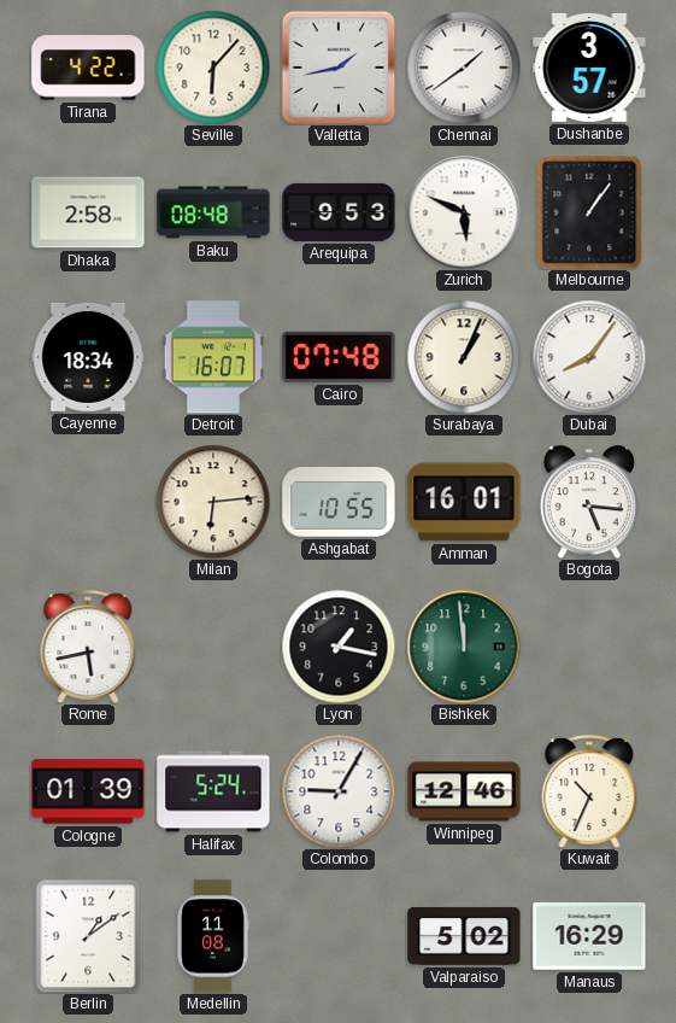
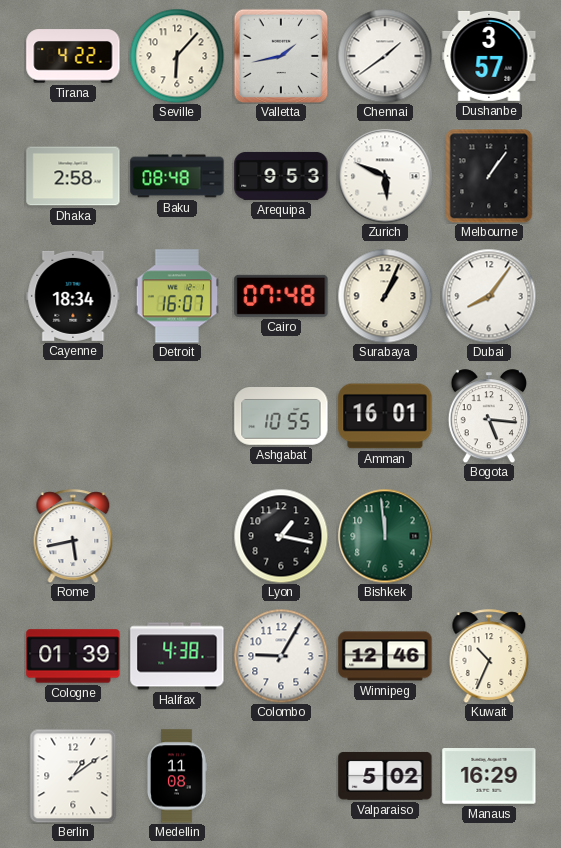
Milan: 6:14 -> none
Halifax: 5:24 -> 4:38
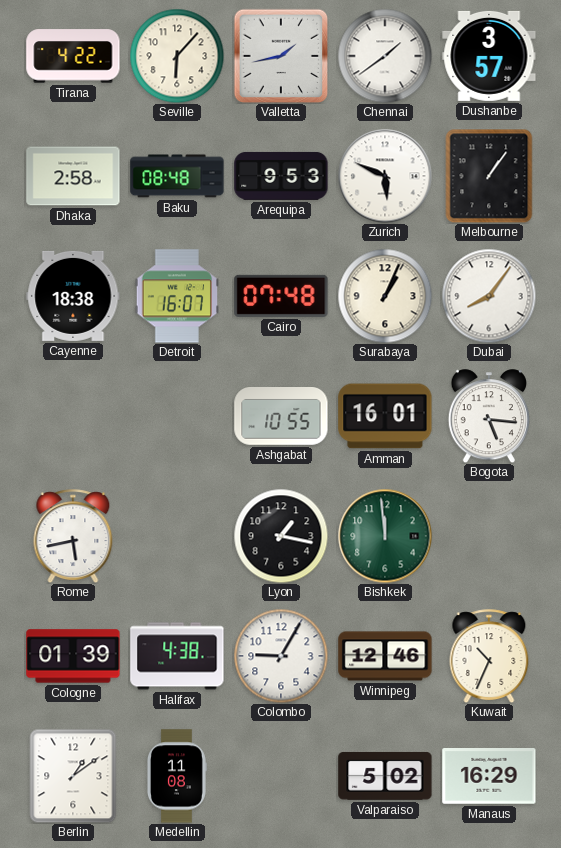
Cayenne: 18:34 -> 18:38
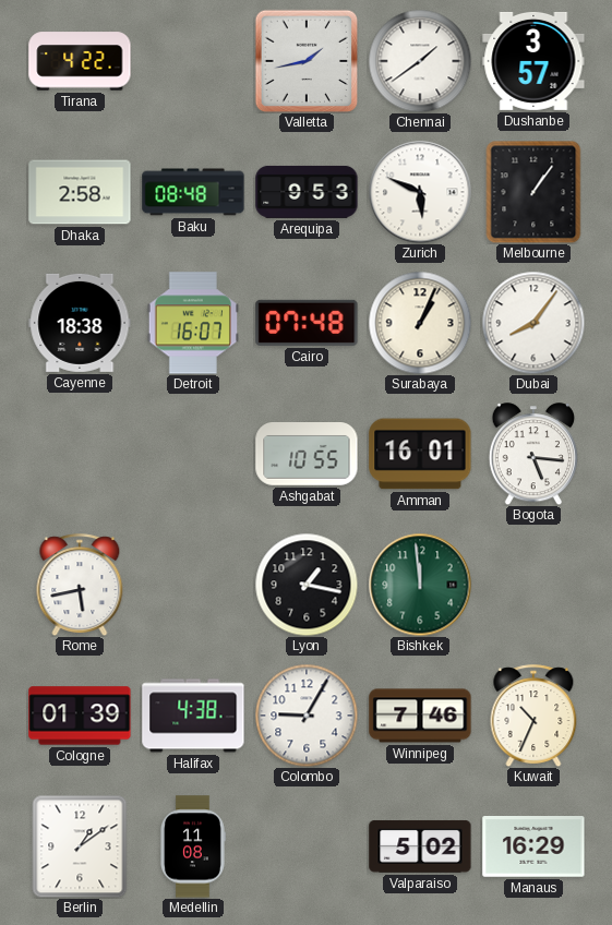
Seville: 6:07 -> none
Winnipeg: 12:46 -> 7:46
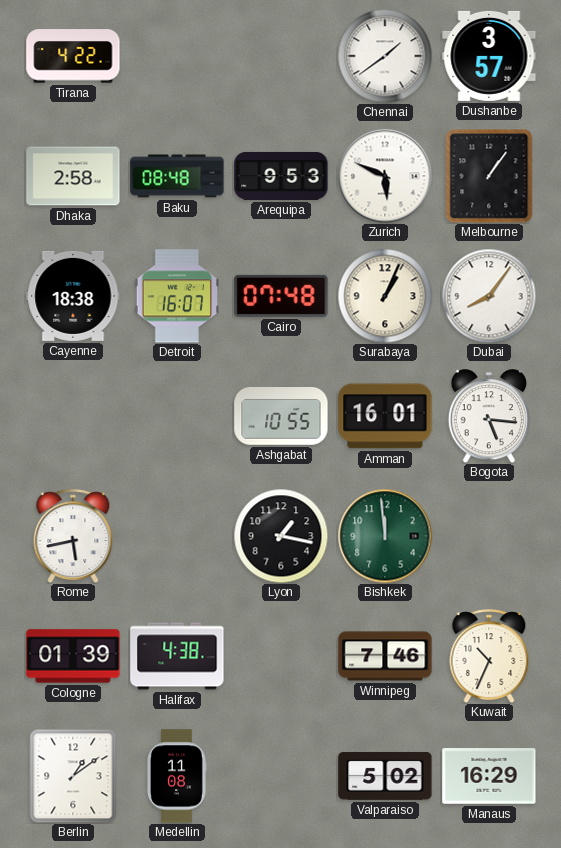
Valletta: 1:43 -> none
Colombo: 9:05 -> none
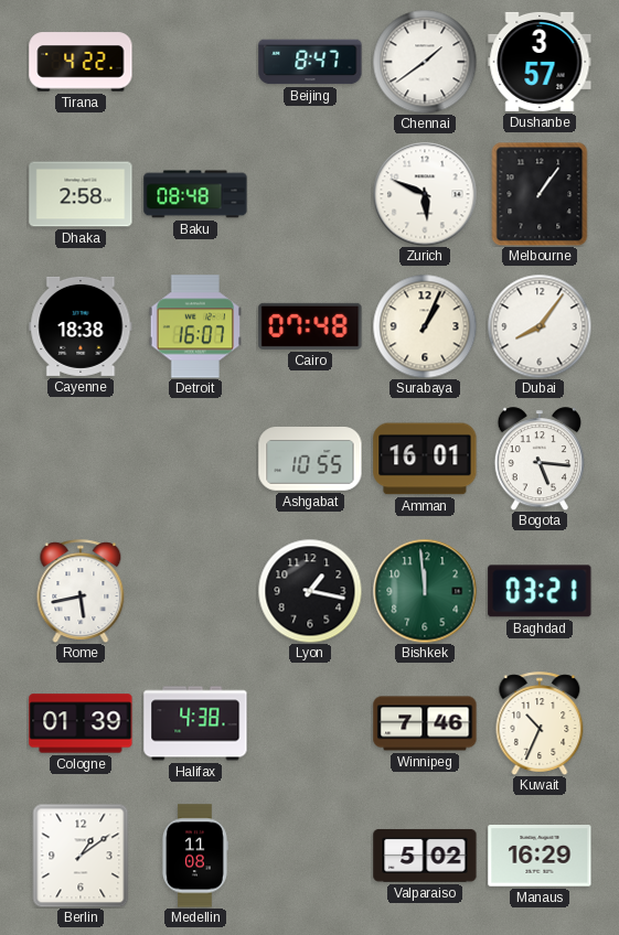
Beijing: none -> 8:47
Arequipa: 9:53 -> none
Baghdad: none -> 03:21
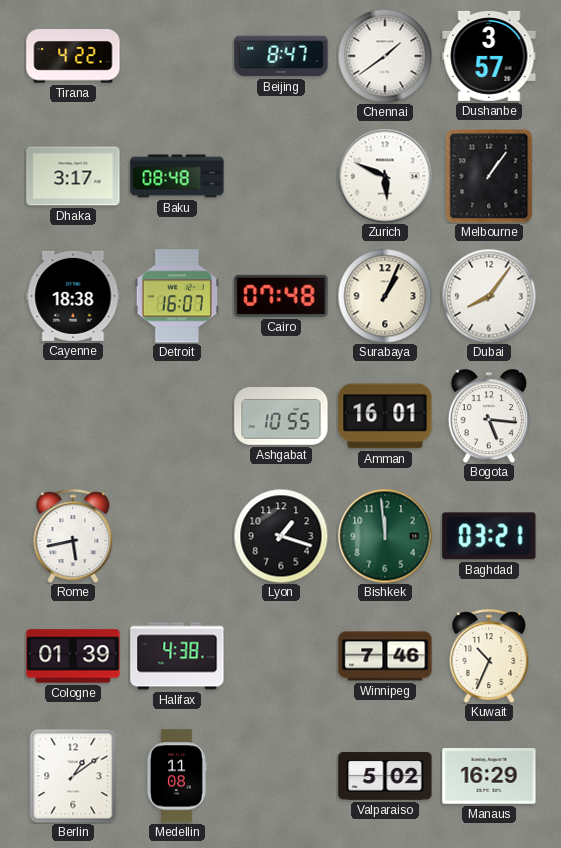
Dhaka: 2:58 -> 3:17
Lyon: 1:17 -> 1:18
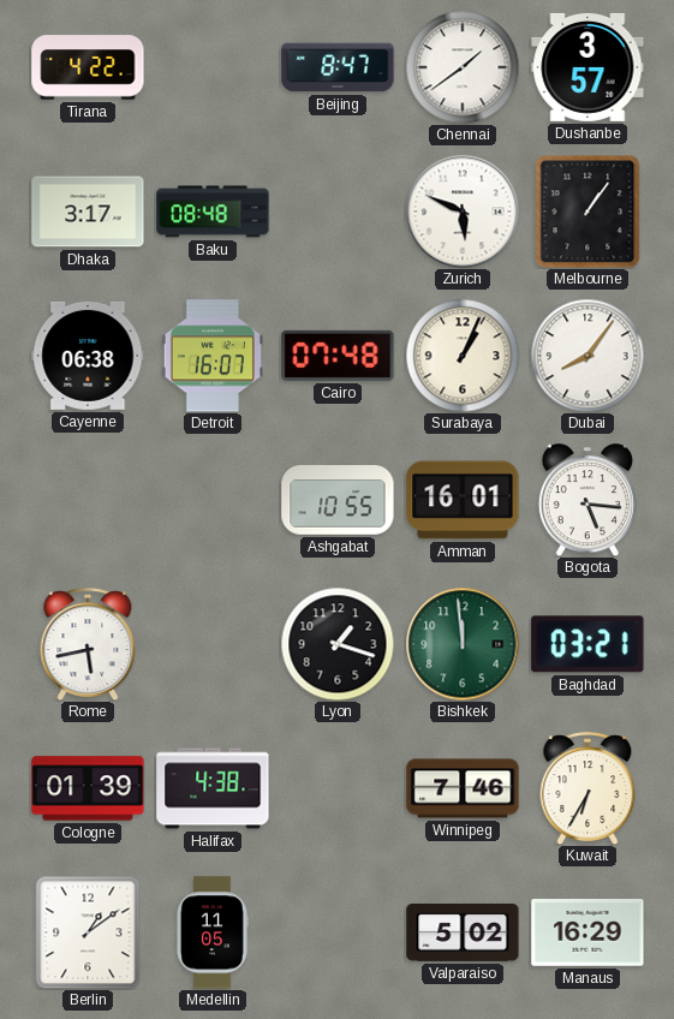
Cayenne: 18:38 -> 06:38
Kuwait: 10:34 -> 6:35
Medellin: 11:08 -> 11:05
